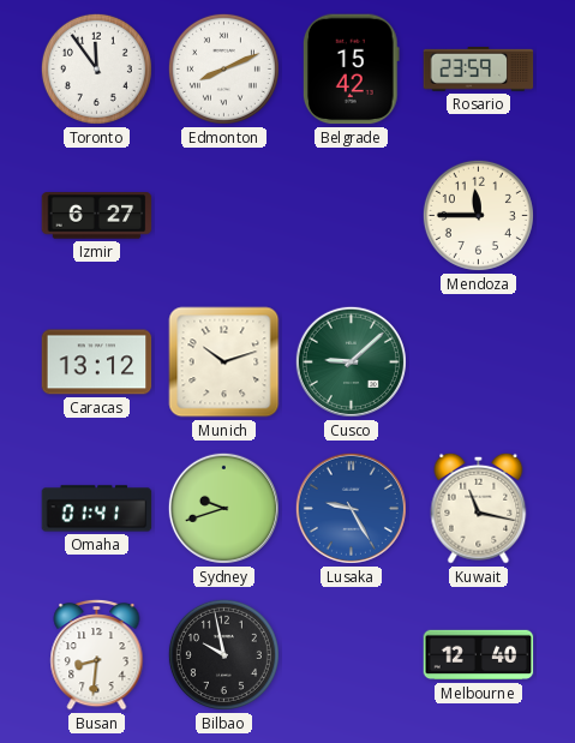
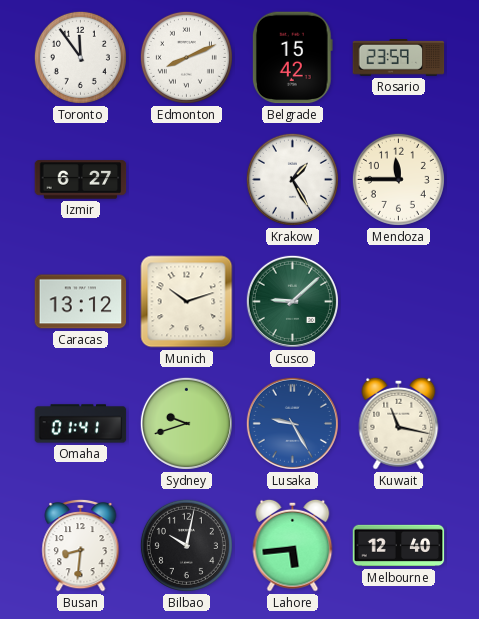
Krakow: none -> 1:25
Bilbao: 9:58 -> 10:02
Lahore: none -> 5:44
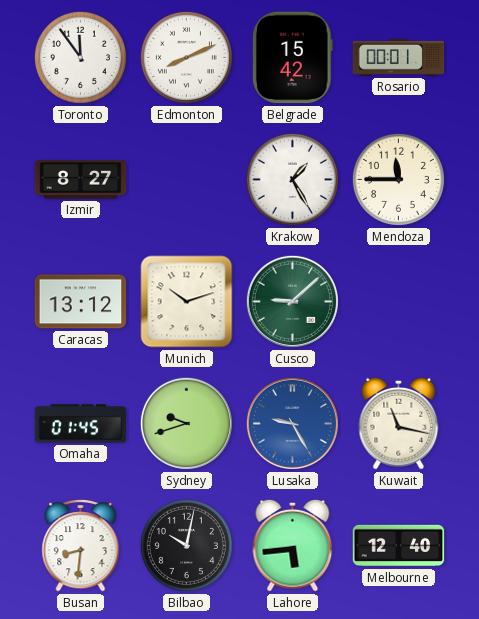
Rosario: 23:59 -> 00:01
Izmir: 6:27 -> 8:27
Omaha: 01:41 -> 01:45
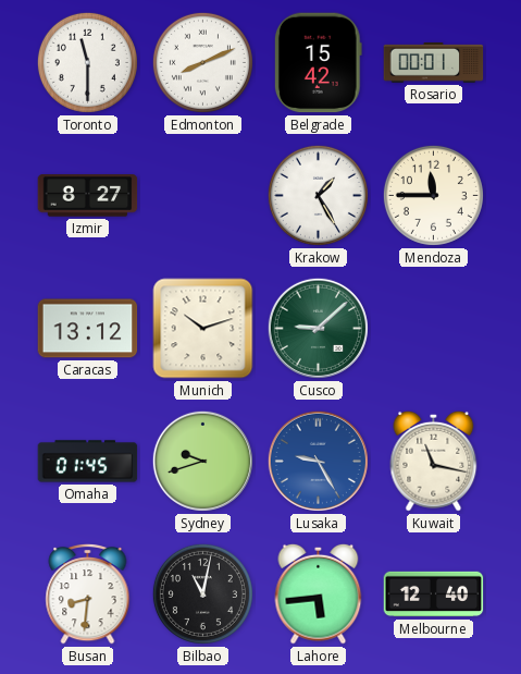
Toronto: 11:54 -> 11:30
Bilbao: 10:02 -> 11:02
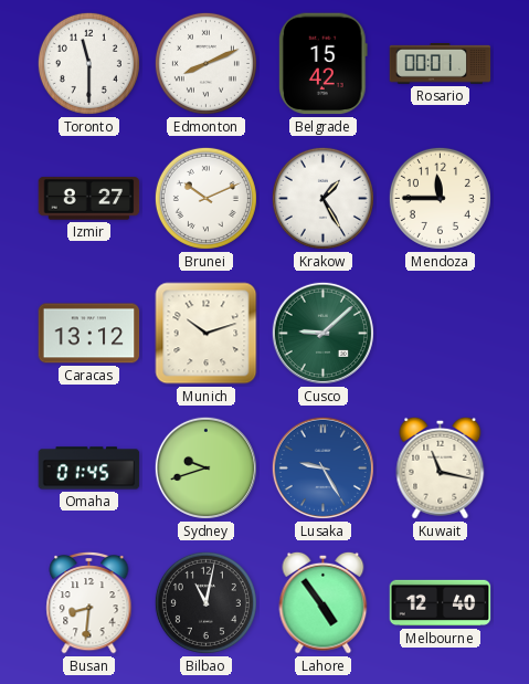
Brunei: none -> 10:11
Lahore: 5:44 -> 4:54
